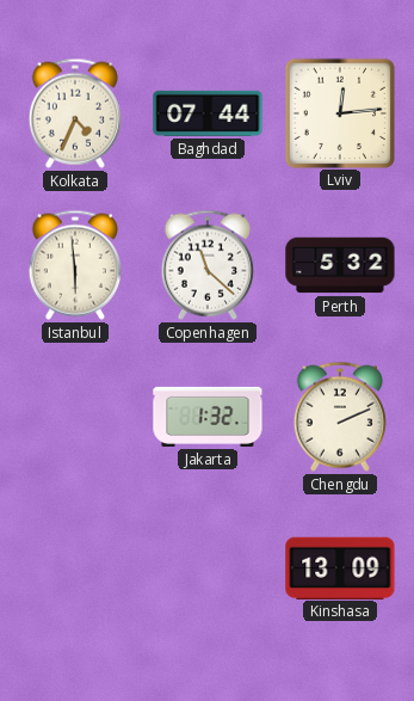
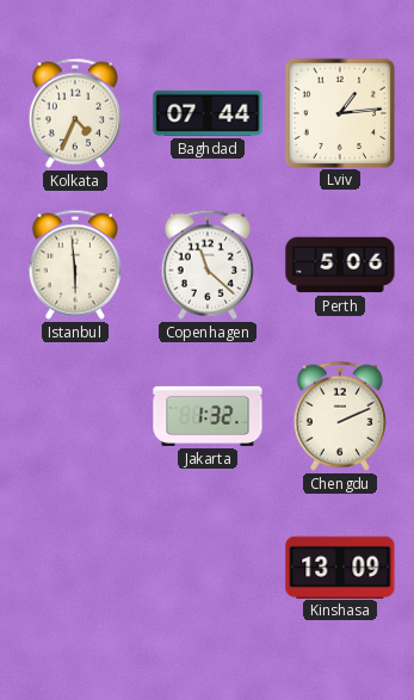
Lviv: 12:14 -> 1:14
Perth: 5:32 -> 5:06
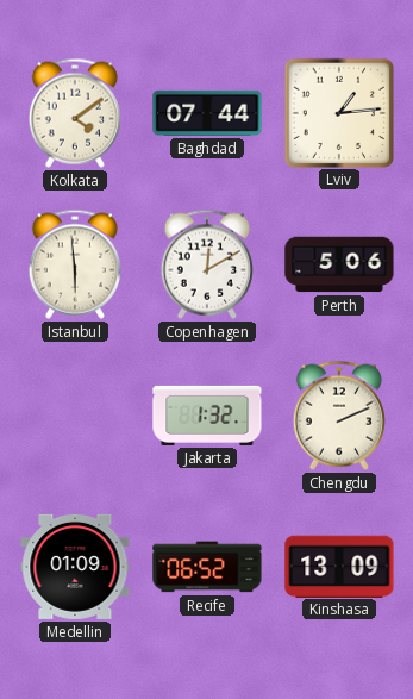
Kolkata: 4:34 -> 4:09
Copenhagen: 11:22 -> 12:10
Medellin: none -> 01:09
Recife: none -> 06:52
